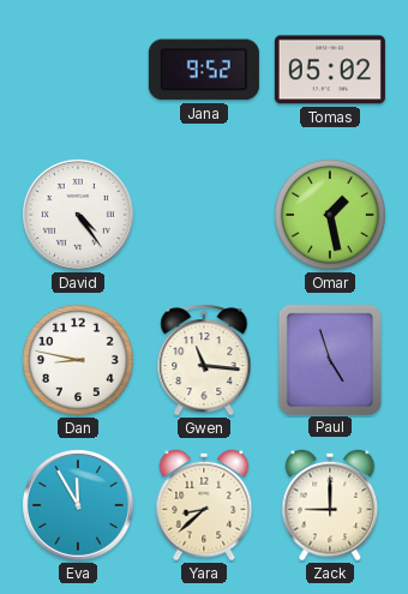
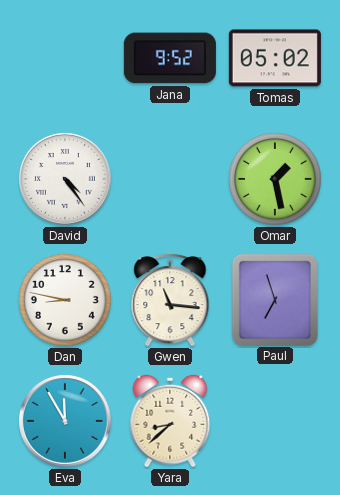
Paul: 4:57 -> 6:57
Zack: 9:00 -> none
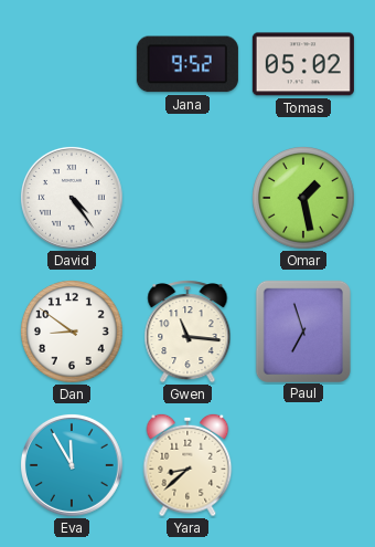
Dan: 8:47 -> 8:51
